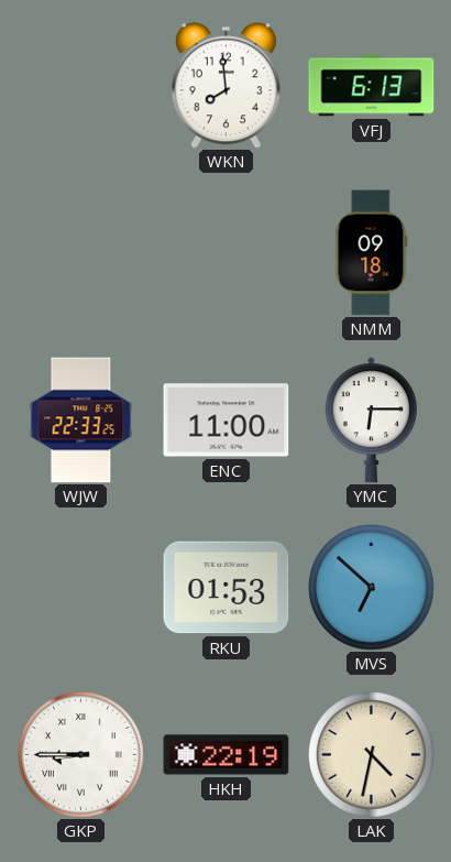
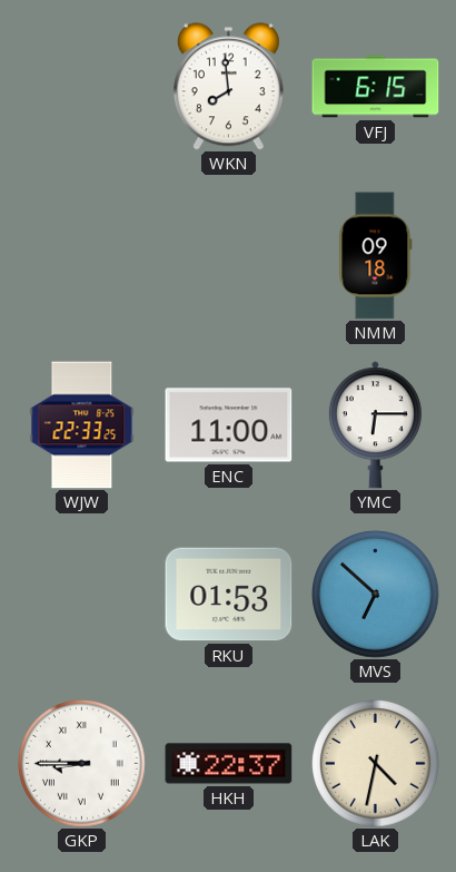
VFJ: 6:13 -> 6:15
HKH: 22:19 -> 22:37
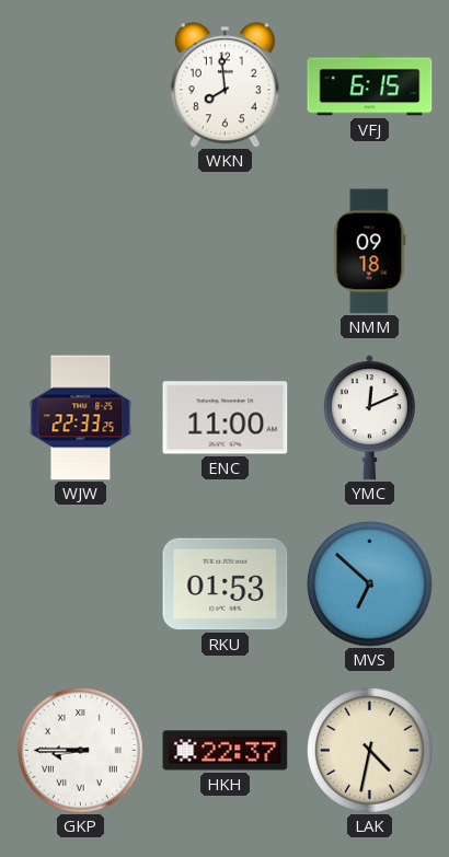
YMC: 6:15 -> 12:11
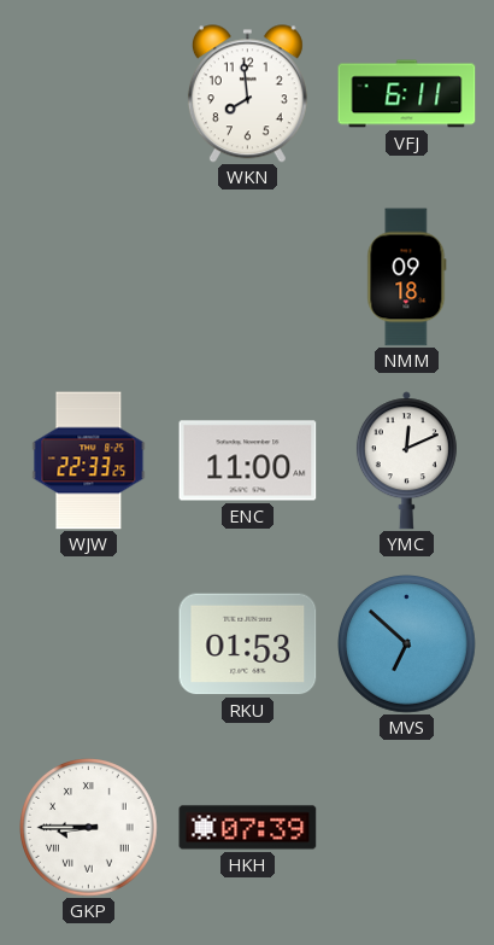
VFJ: 6:15 -> 6:11
HKH: 22:37 -> 07:39
LAK: 4:32 -> none
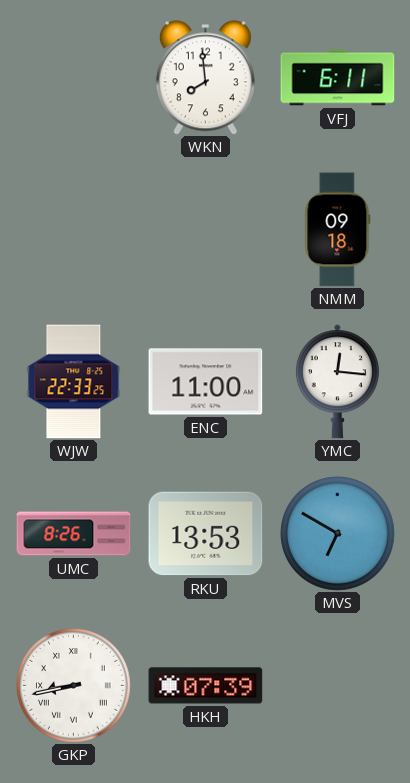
YMC: 12:11 -> 12:16
UMC: none -> 8:26
RKU: 01:53 -> 13:53
MVS: 6:52 -> 6:50
GKP: 8:45 -> 8:43
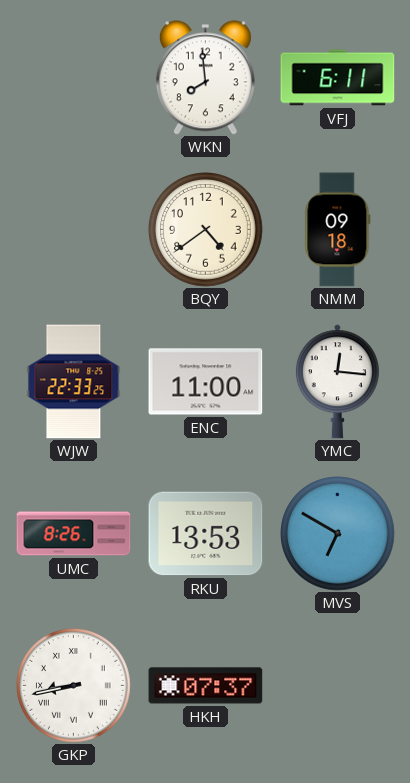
BQY: none -> 4:39
HKH: 07:39 -> 07:37
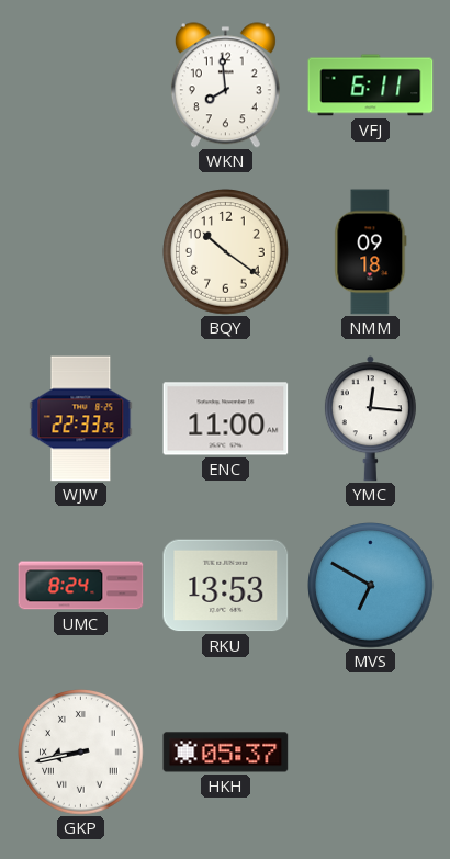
BQY: 4:39 -> 10:21
UMC: 8:26 -> 8:24
HKH: 07:37 -> 05:37
